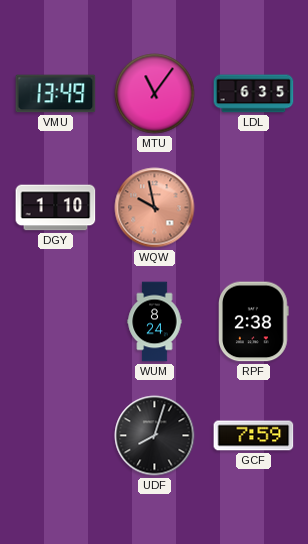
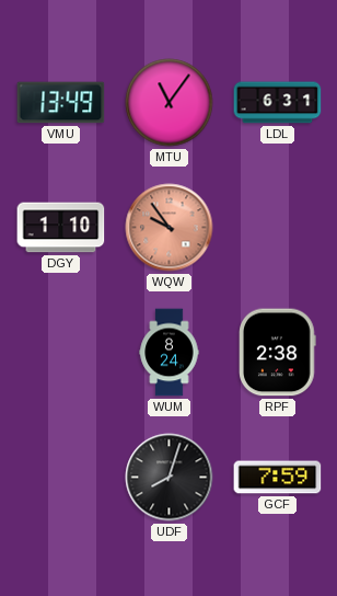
LDL: 6:35 -> 6:31
WQW: 9:58 -> 9:54
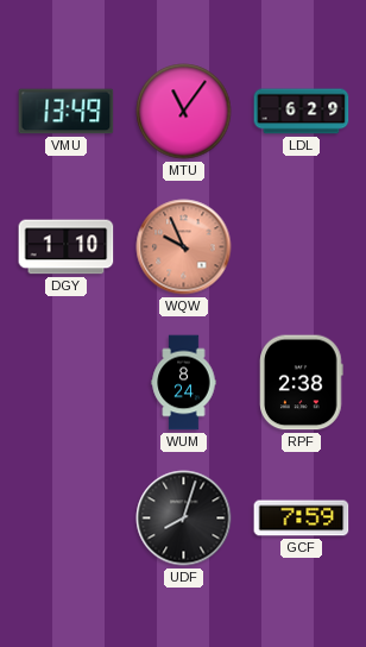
LDL: 6:31 -> 6:29
WQW: 9:54 -> 9:56
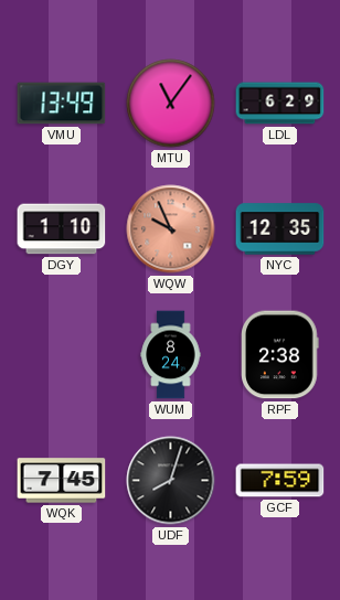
NYC: none -> 12:35
WQK: none -> 7:45
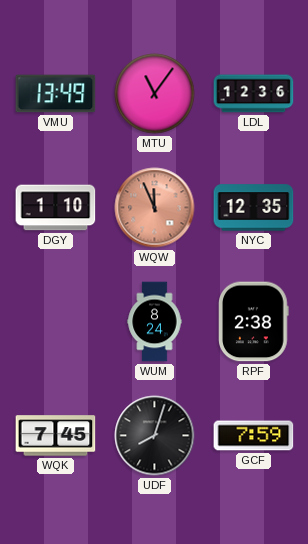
LDL: 6:29 -> 12:36
WQW: 9:56 -> 11:56
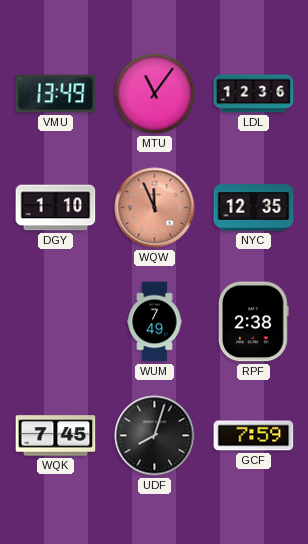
WUM: 8:24 -> 7:49
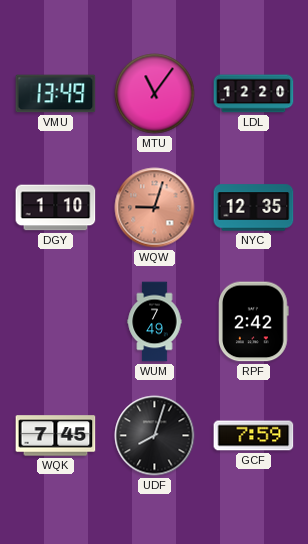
LDL: 12:36 -> 12:20
WQW: 11:56 -> 9:03
RPF: 2:38 -> 2:42
